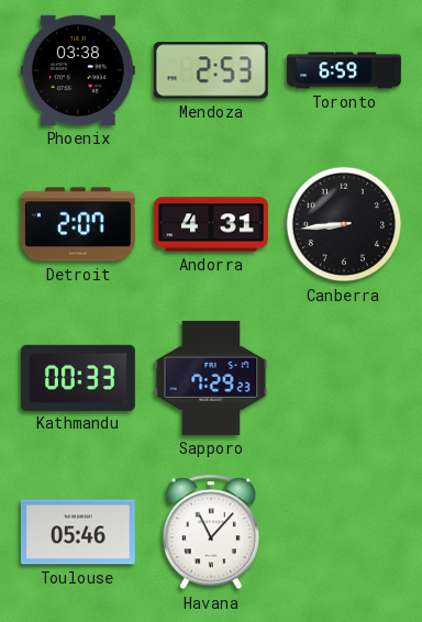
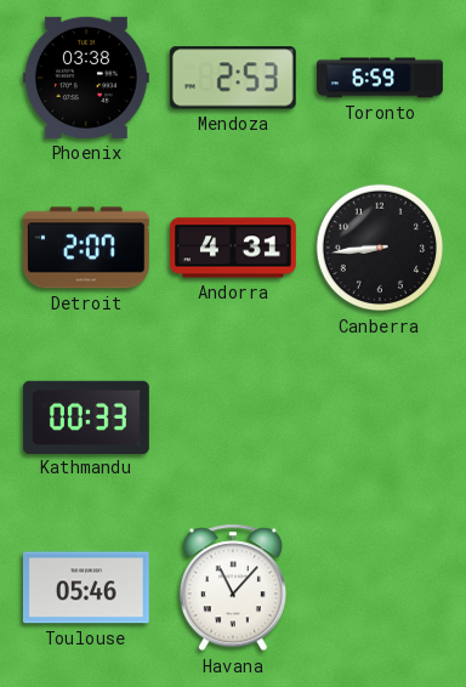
Sapporo: 7:29 -> none
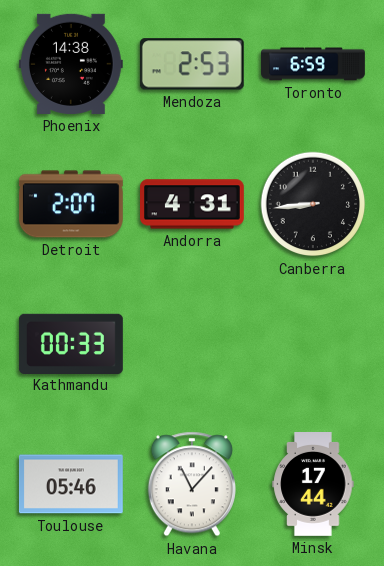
Phoenix: 03:38 -> 14:38
Minsk: none -> 17:44
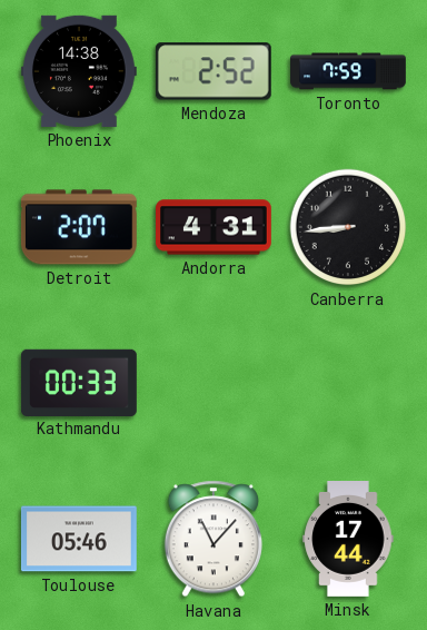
Mendoza: 2:53 -> 2:52
Toronto: 6:59 -> 7:59
